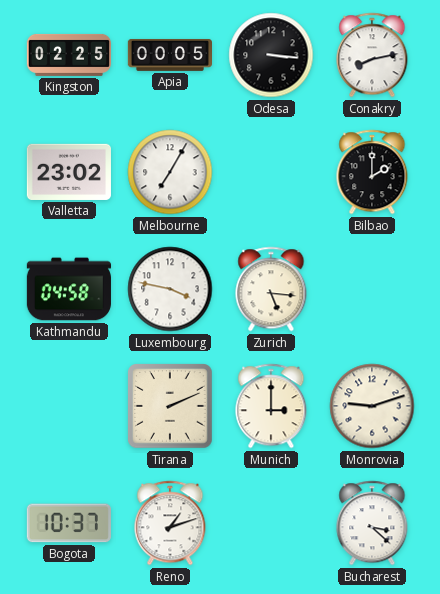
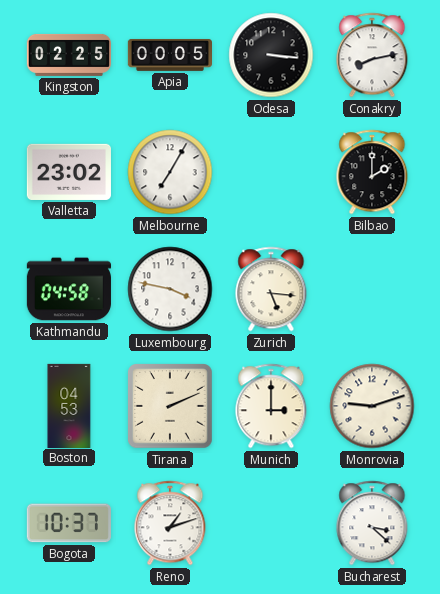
Boston: none -> 04:53
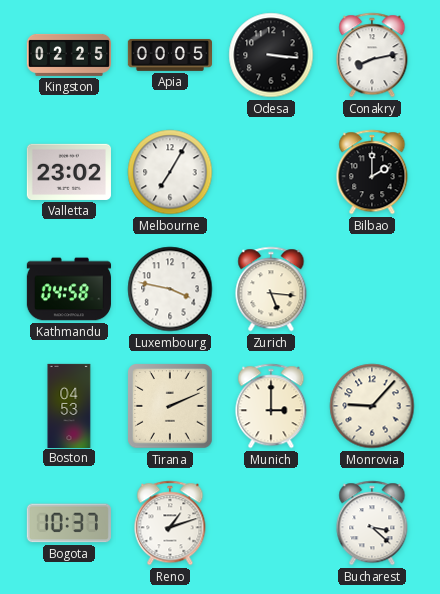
Monrovia: 9:12 -> 9:07
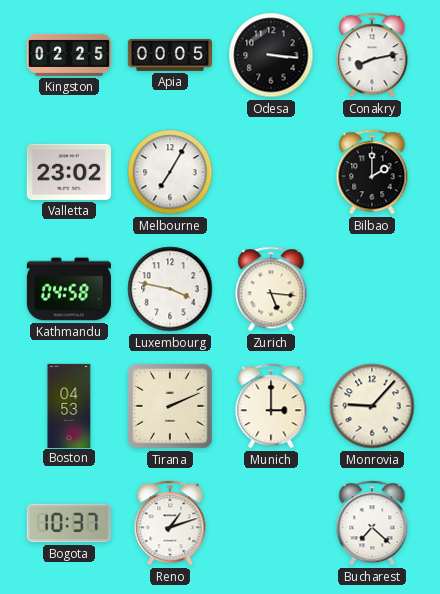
Bucharest: 3:22 -> 7:22
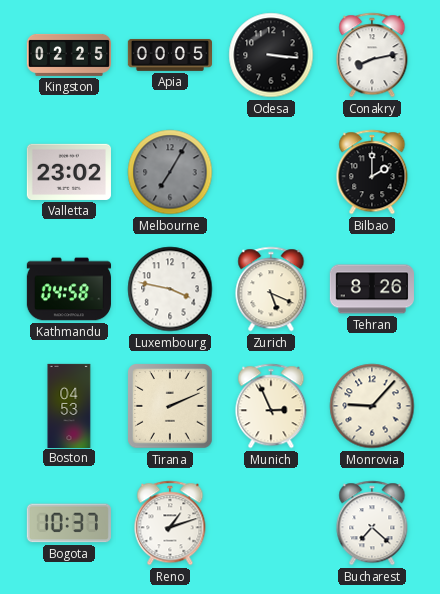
Melbourne dial: white -> grey
Zurich: 5:16 -> 5:19
Tehran: none -> 8:26
Munich: 3:00 -> 2:56
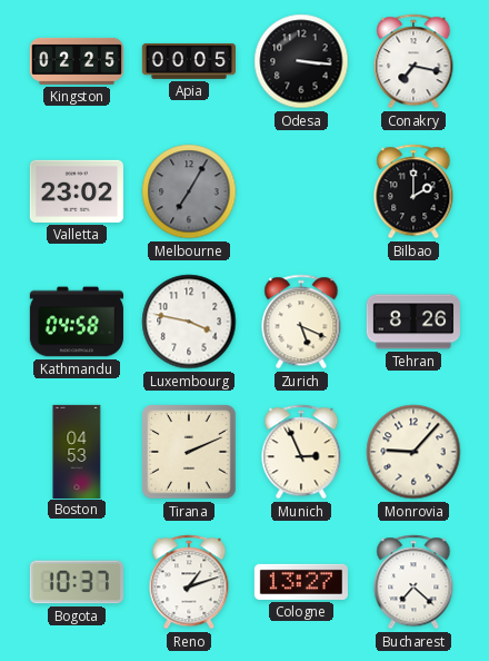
Conakry: 8:13 -> 7:17
Cologne: none -> 13:27
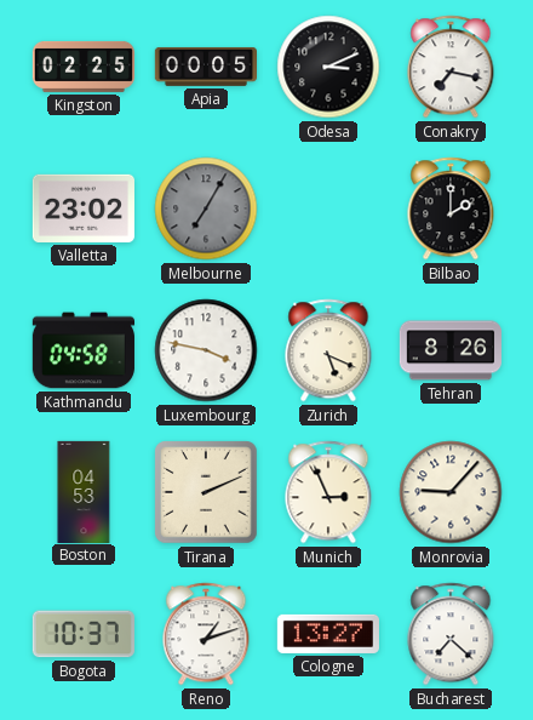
Odesa: 3:16 -> 3:11
